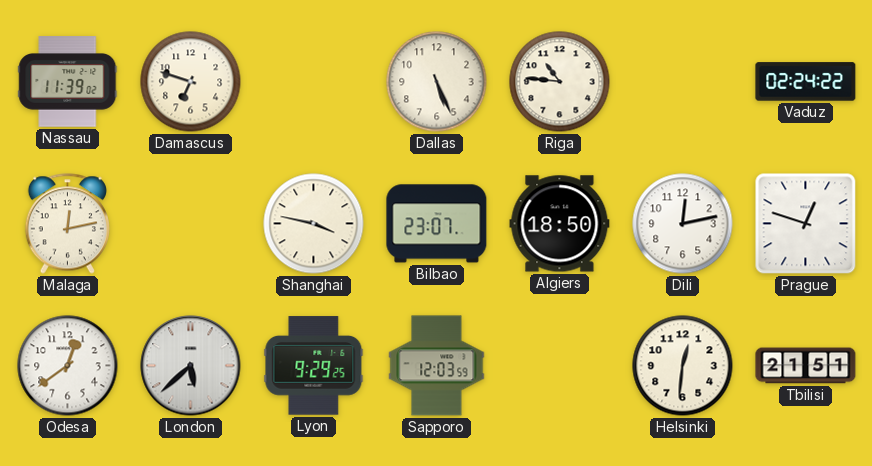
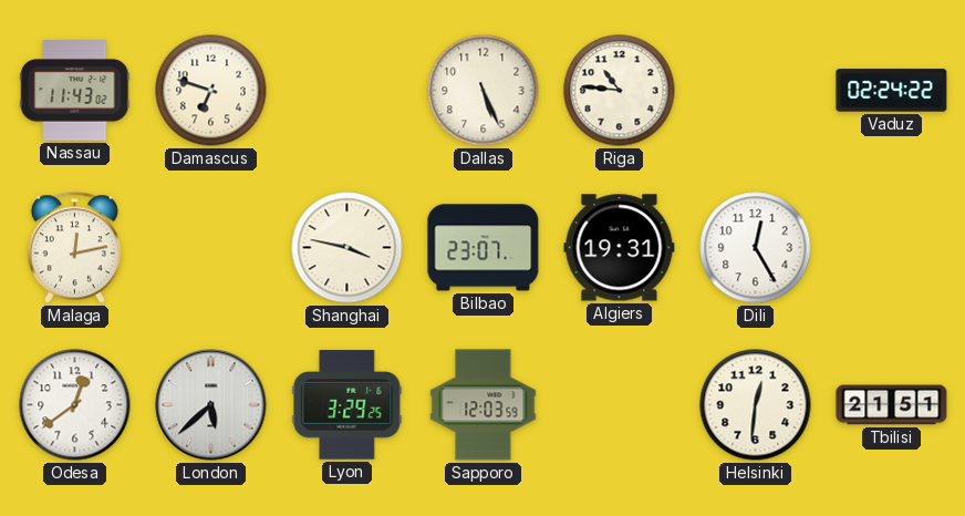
Nassau: 11:39 -> 11:43
Algiers: 18:50 -> 19:31
Dili: 12:13 -> 12:25
Prague: 12:48 -> none
Lyon: 9:29 -> 3:29
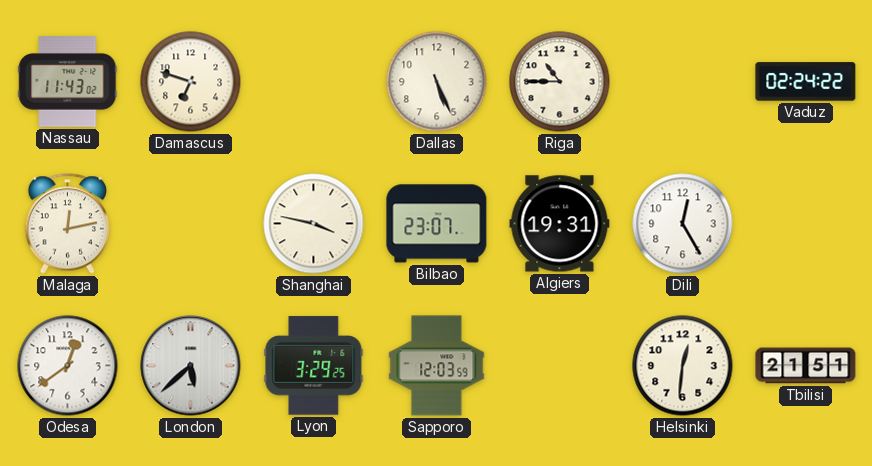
Riga: 10:46 -> 10:45
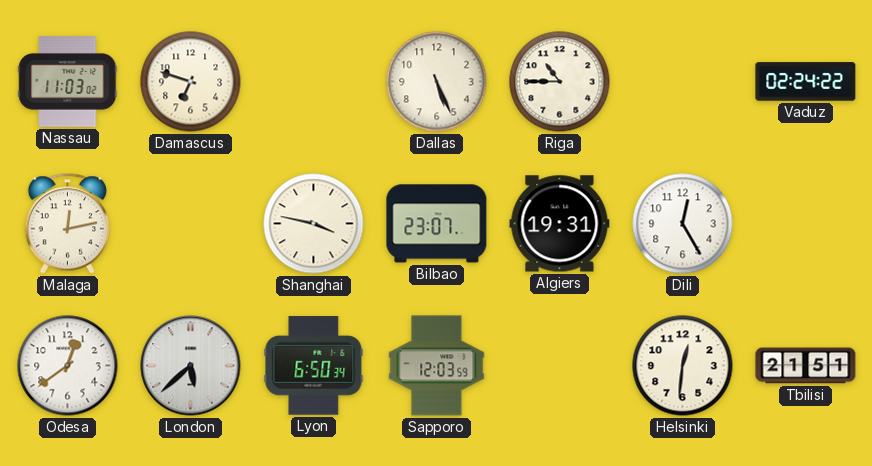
Nassau: 11:43 -> 11:03
Lyon: 3:29 -> 6:50
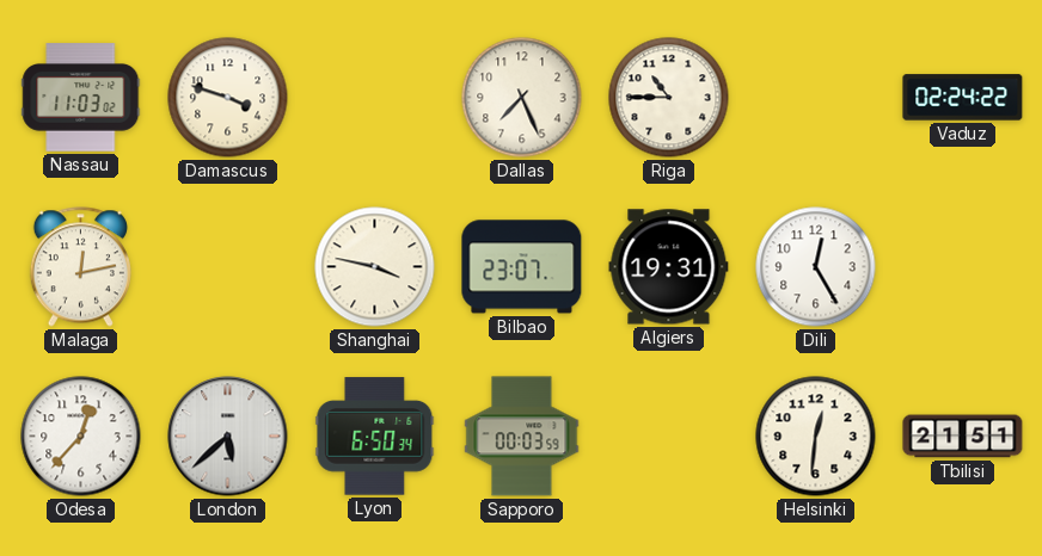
Damascus: 6:48 -> 3:48
Dallas: 5:26 -> 7:26
Odesa: 12:39 -> 12:37
Sapporo: 12:03 -> 00:03
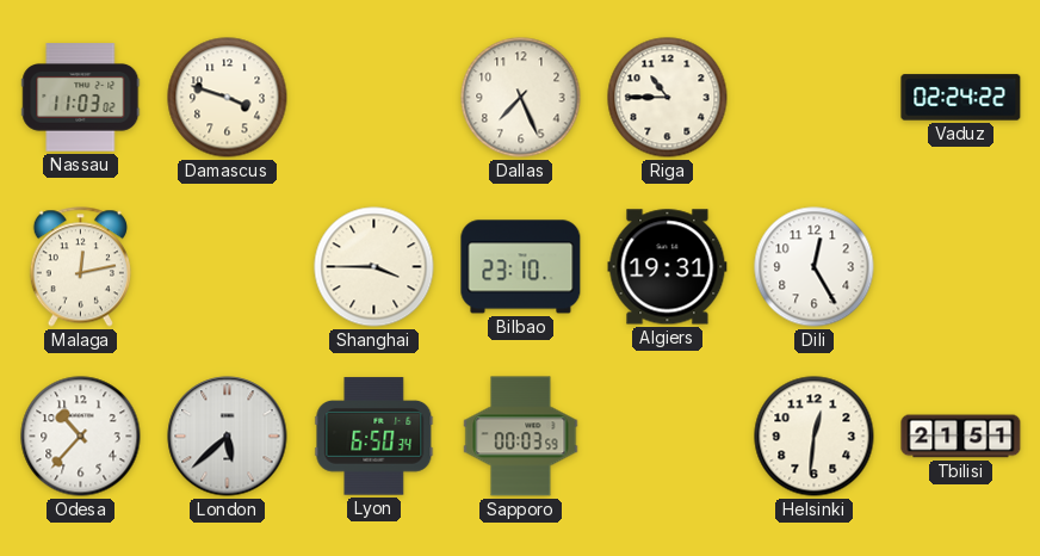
Shanghai: 3:47 -> 3:45
Bilbao: 23:07 -> 23:10
Odesa: 12:37 -> 10:37
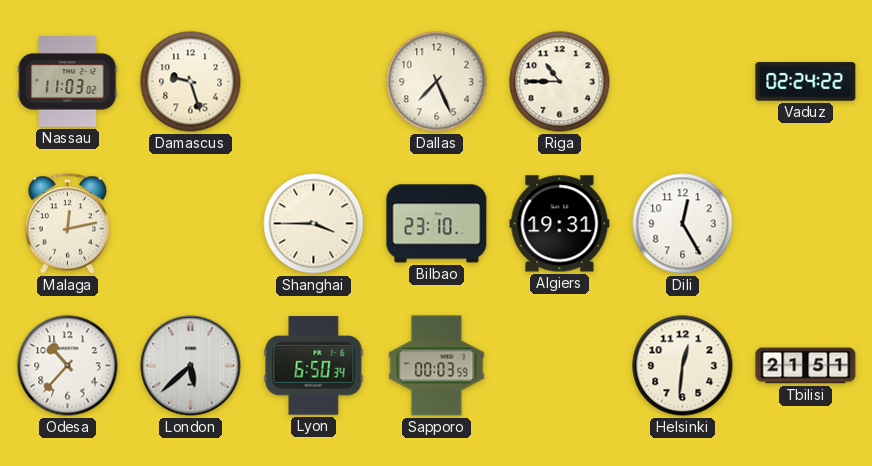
Damascus: 3:48 -> 9:27
